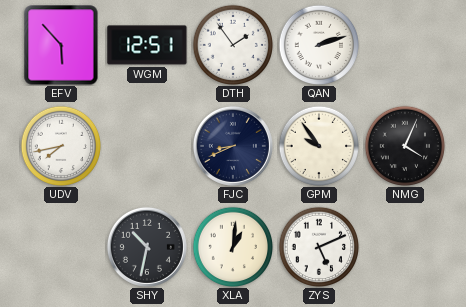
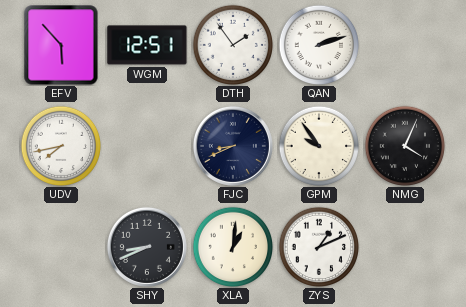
SHY: 10:32 -> 8:41
ZYS: 5:11 -> 1:11
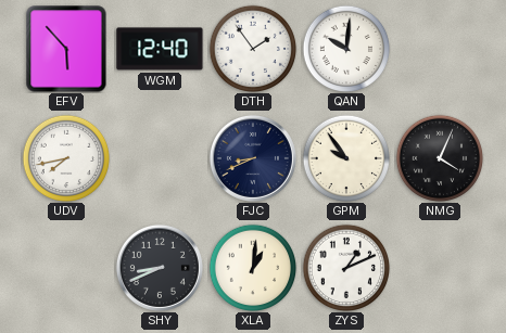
WGM: 12:51 -> 12:40
QAN: 2:12 -> 10:01
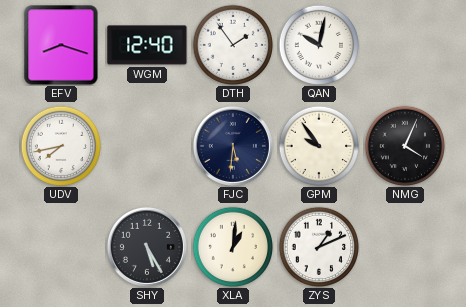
EFV: 5:53 -> 8:18
QAN: 10:01 -> 10:02
FJC: 8:41 -> 5:31
SHY: 8:41 -> 5:25
